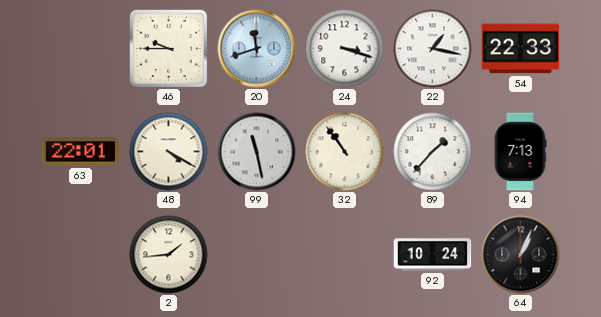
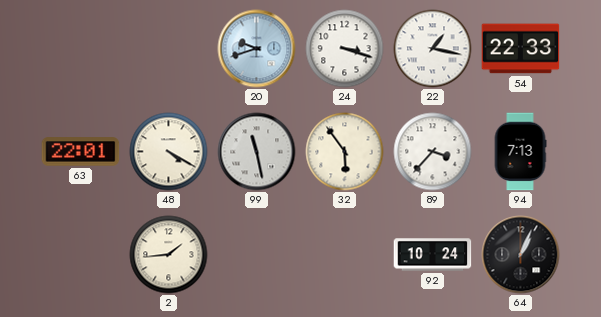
46: 9:45 -> none
20: 11:42 -> 9:42
32: 10:54 -> 5:54
89: 1:37 -> 3:37
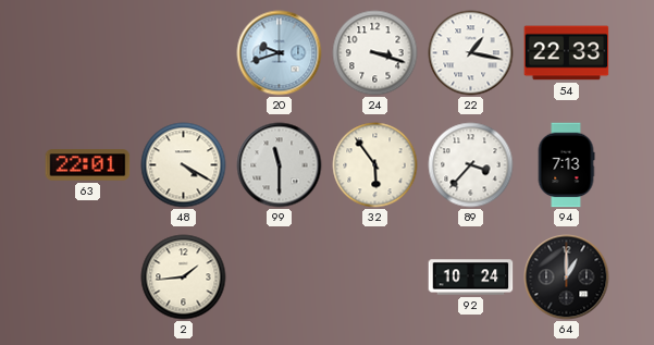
99: 11:28 -> 11:30
64: 1:04 -> 1:00
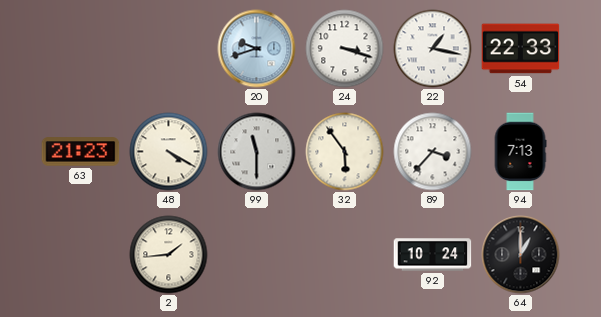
63: 22:01 -> 21:23
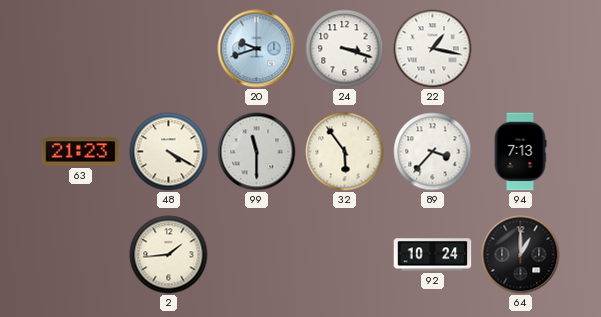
54: 22:33 -> none
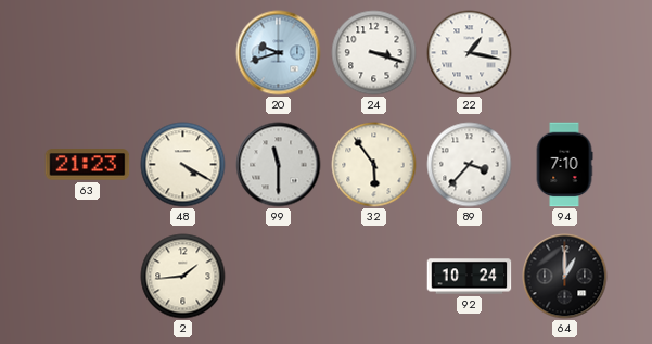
94: 7:13 -> 7:10
